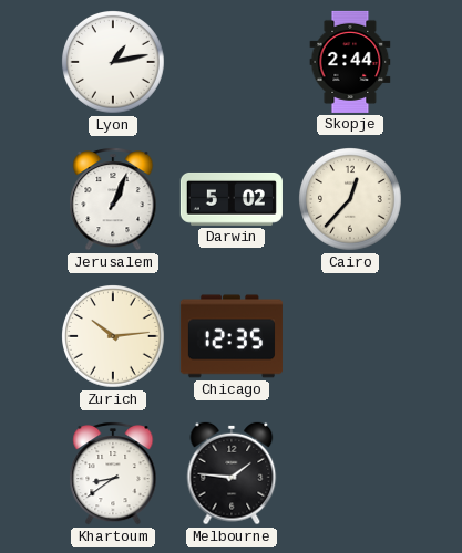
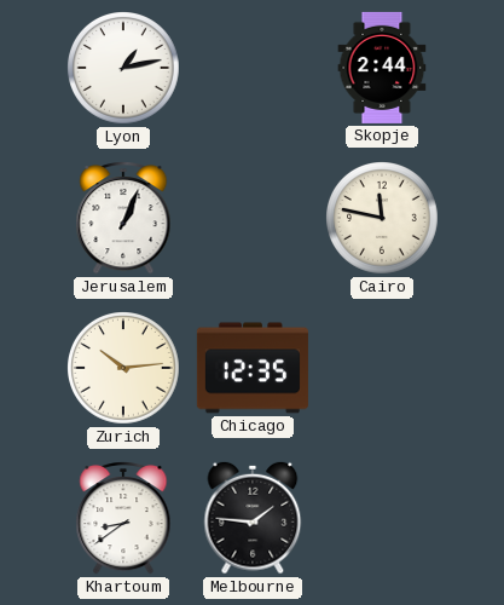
Darwin: 5:02 -> none
Cairo: 12:37 -> 11:47
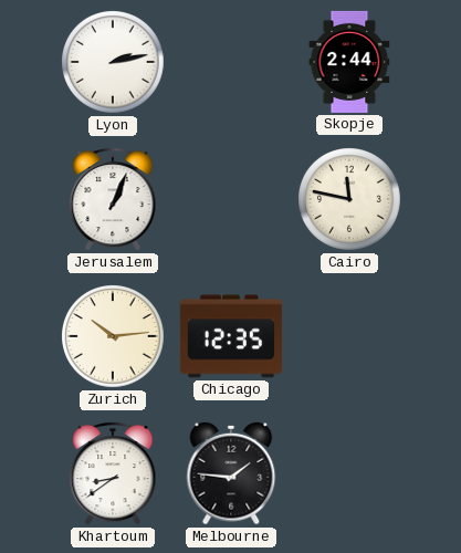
Lyon: 1:13 -> 2:13
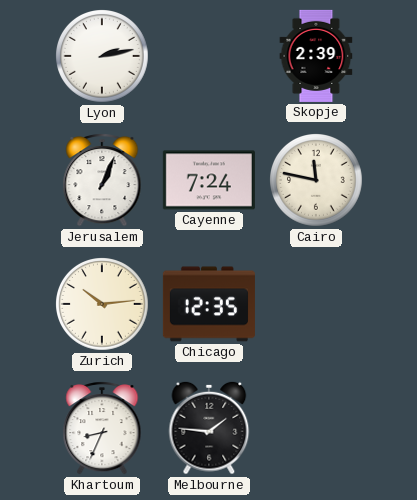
Skopje: 2:44 -> 2:39
Cayenne: none -> 7:24
Khartoum: 8:39 -> 8:34
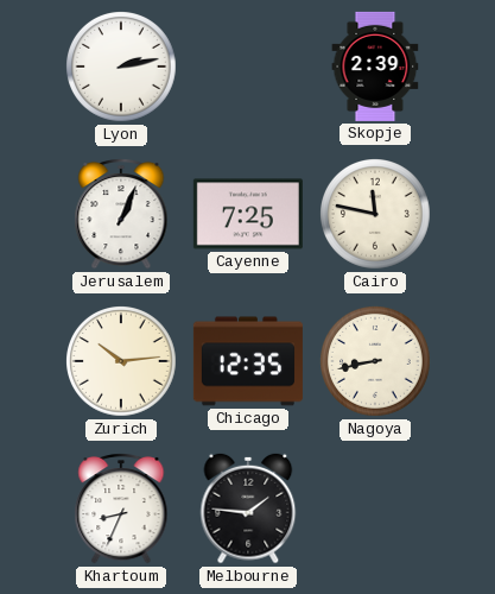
Cayenne: 7:24 -> 7:25
Nagoya: none -> 8:43
